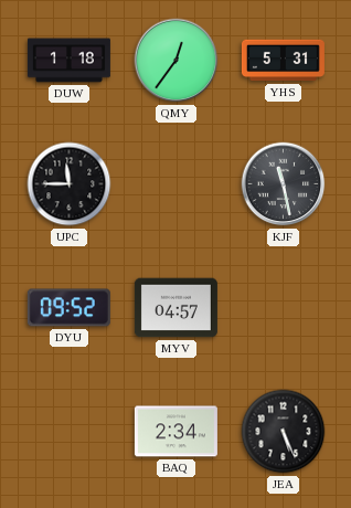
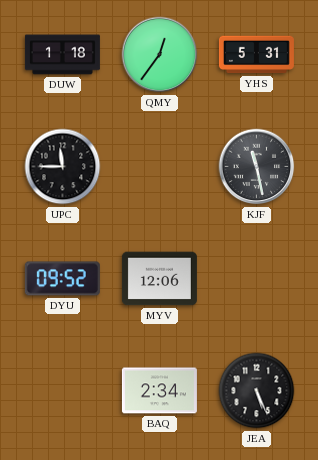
MYV: 04:57 -> 12:06
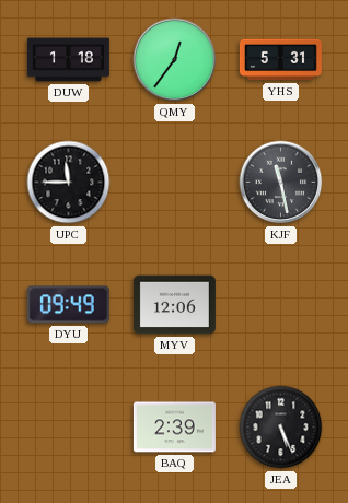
DYU: 09:52 -> 09:49
BAQ: 2:34 -> 2:39
